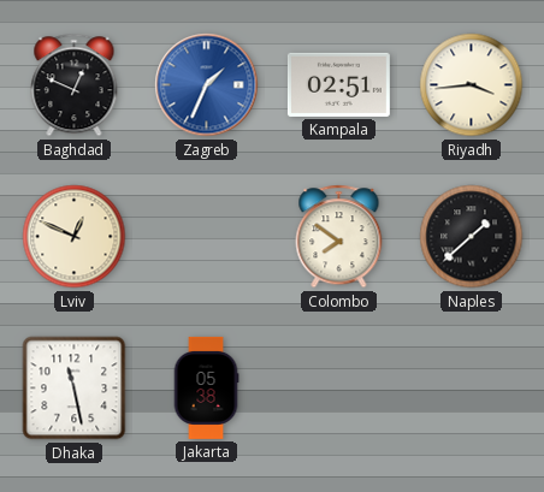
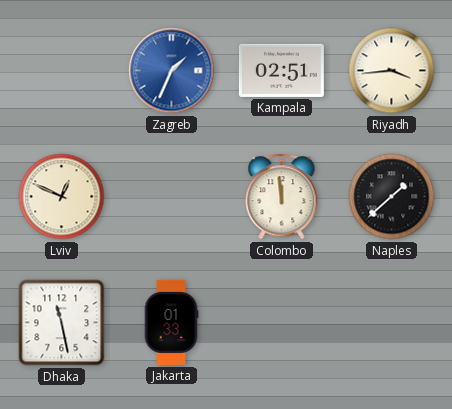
Baghdad: 12:49 -> none
Colombo: 7:51 -> 11:59
Jakarta: 05:38 -> 01:33
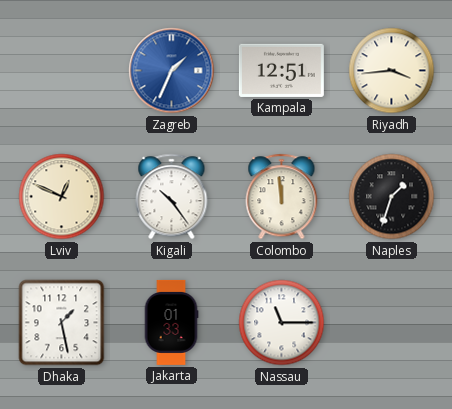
Kampala: 02:51 -> 12:51
Kigali: none -> 10:24
Naples: 1:38 -> 1:33
Dhaka: 11:28 -> 1:28
Nassau: none -> 11:15
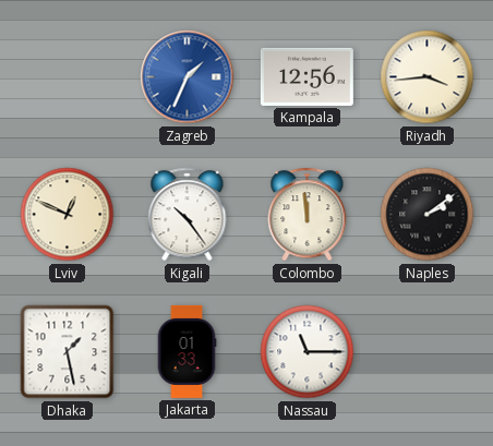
Kampala: 12:51 -> 12:56
Naples: 1:33 -> 2:09
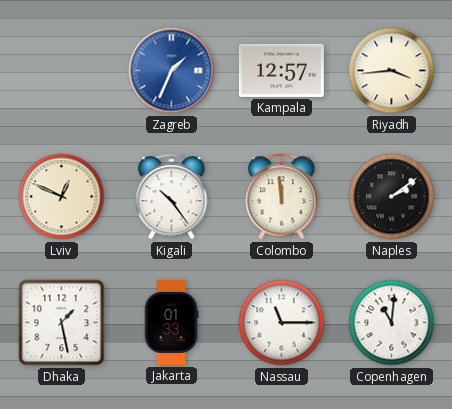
Kampala: 12:56 -> 12:57
Copenhagen: none -> 11:01
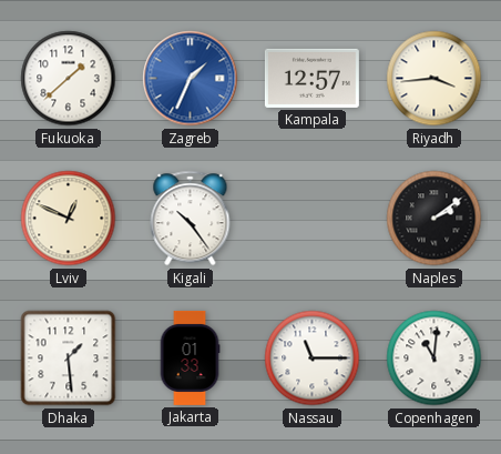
Fukuoka: none -> 1:38
Colombo: 11:59 -> none
Dhaka: 1:28 -> 1:29
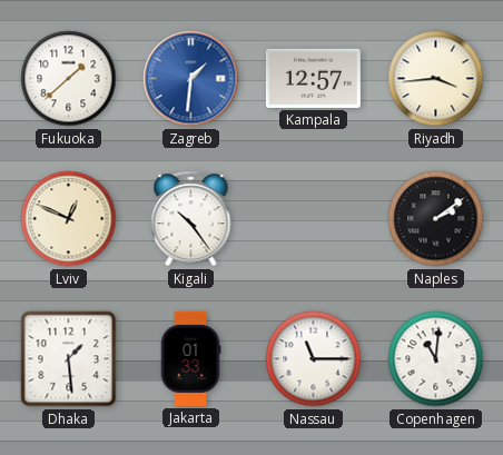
Zagreb: 1:34 -> 1:31
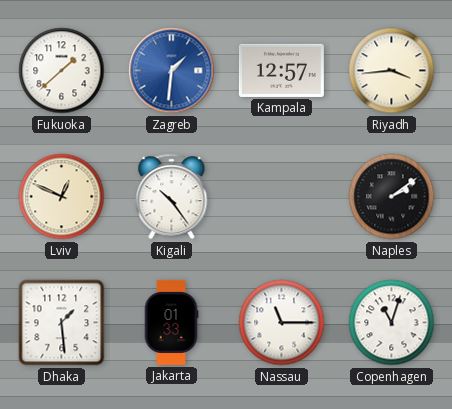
Copenhagen: 11:01 -> 11:03
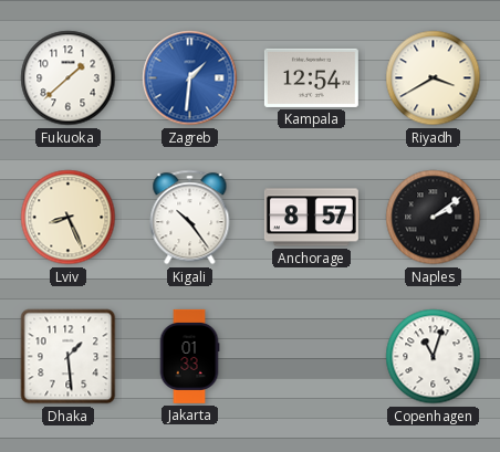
Kampala: 12:57 -> 12:54
Riyadh: 3:44 -> 3:40
Lviv: 12:49 -> 8:26
Anchorage: none -> 8:57
Nassau: 11:15 -> none
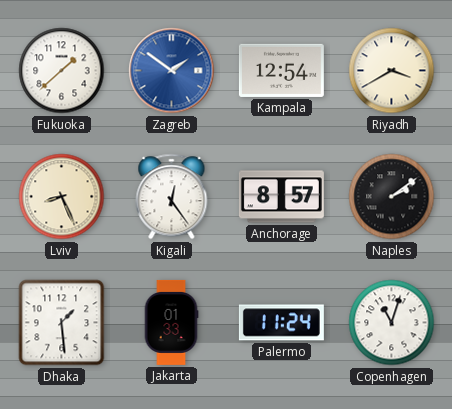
Zagreb: 1:31 -> 1:51
Kigali: 10:24 -> 12:24
Palermo: none -> 11:24
